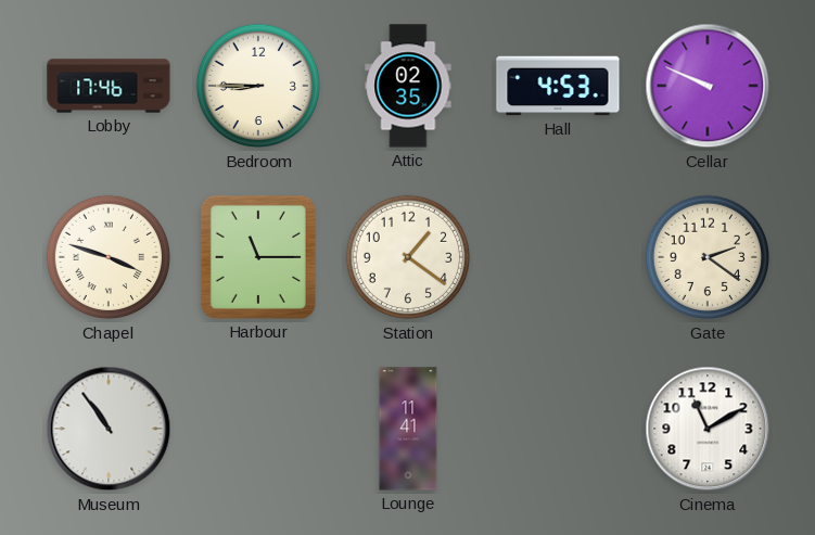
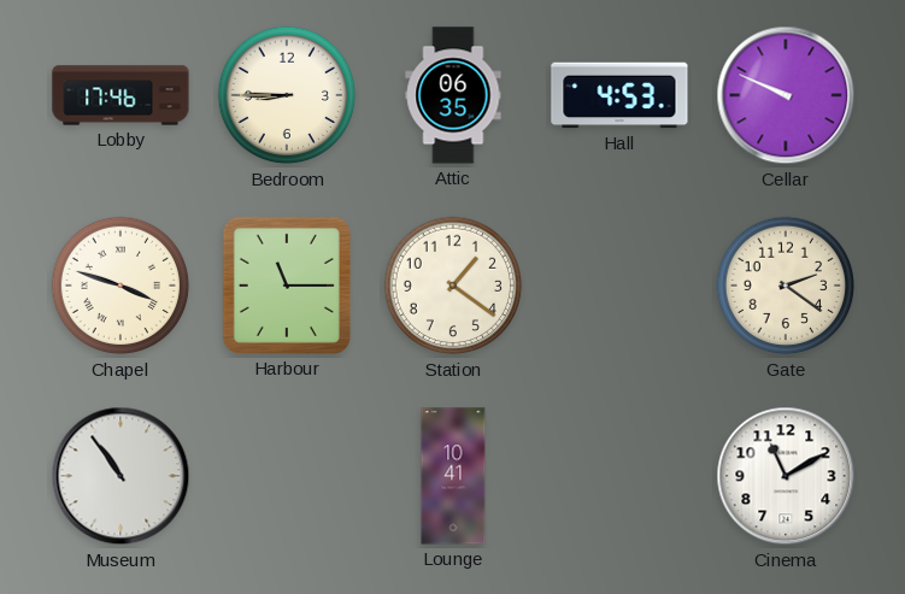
Attic: 02:35 -> 06:35
Lounge: 11:41 -> 10:41
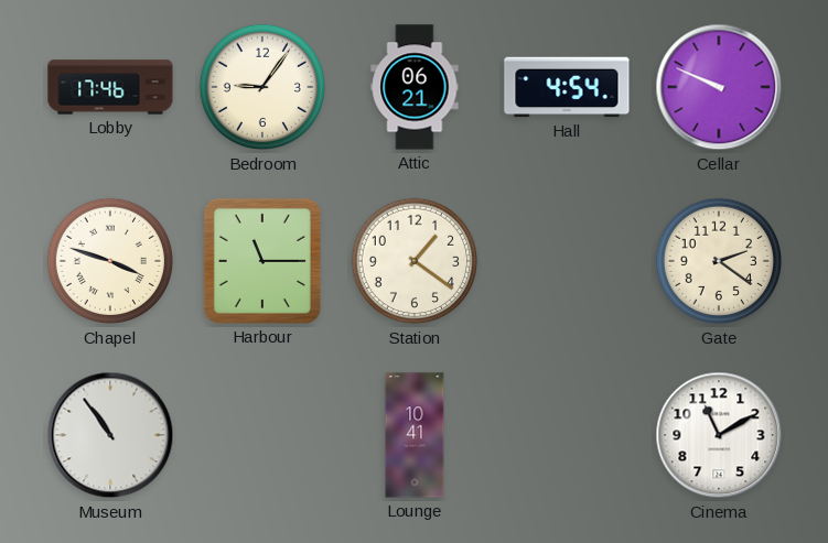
Bedroom: 8:45 -> 9:06
Attic: 06:35 -> 06:21
Hall: 4:53 -> 4:54
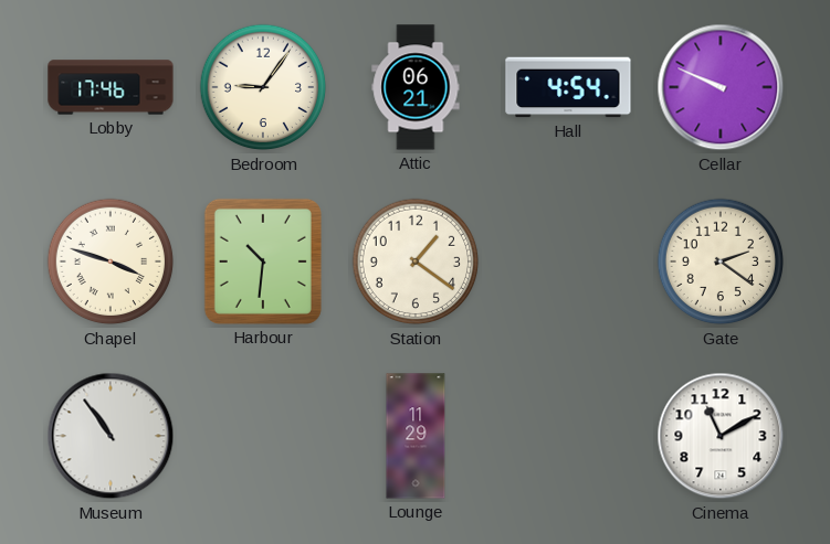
Harbour: 11:15 -> 10:31
Lounge: 10:41 -> 11:29
